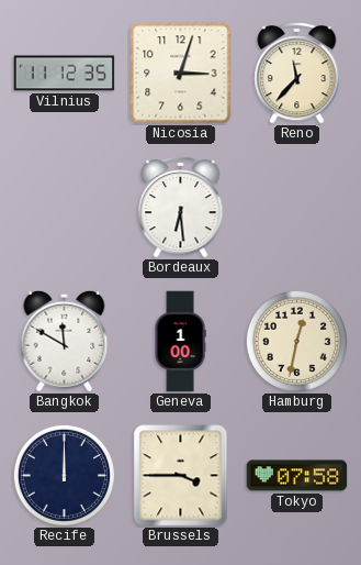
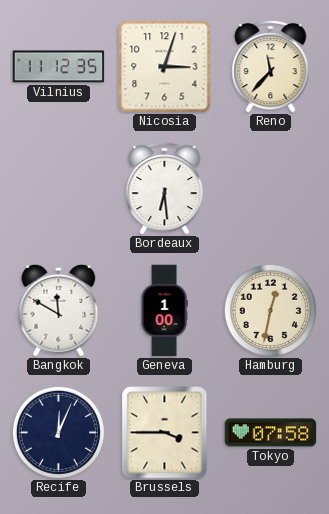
Recife: 12:00 -> 12:04
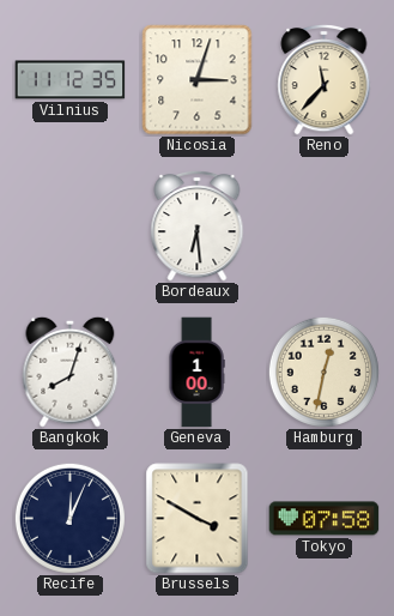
Bangkok: 11:50 -> 8:03
Brussels: 3:45 -> 3:50
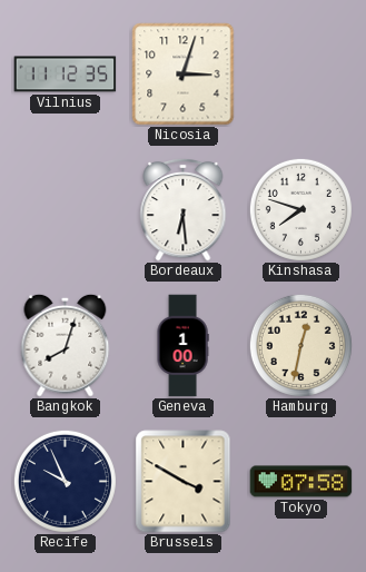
Reno: 11:37 -> none
Kinshasa: none -> 7:48
Recife: 12:04 -> 9:56
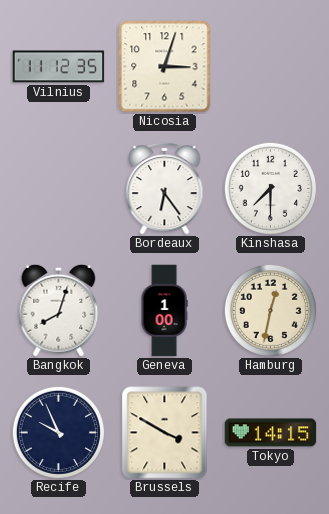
Bordeaux: 6:29 -> 6:24
Kinshasa: 7:48 -> 7:30
Tokyo: 07:58 -> 14:15
